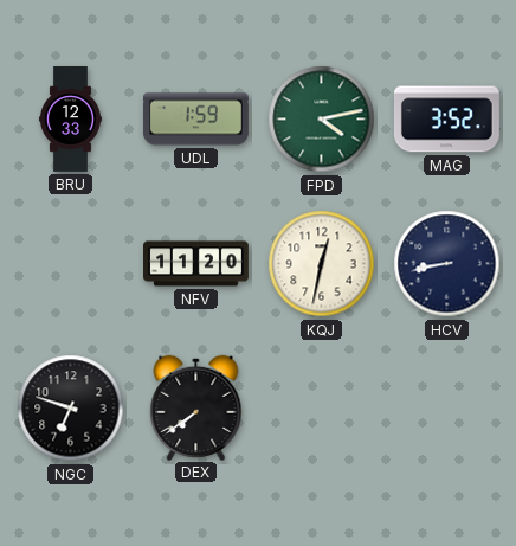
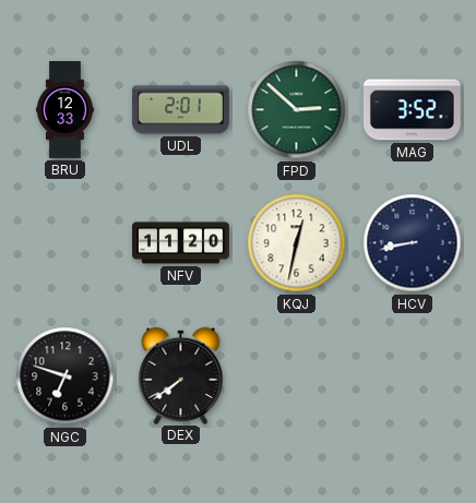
UDL: 1:59 -> 2:01
FPD: 4:13 -> 2:52
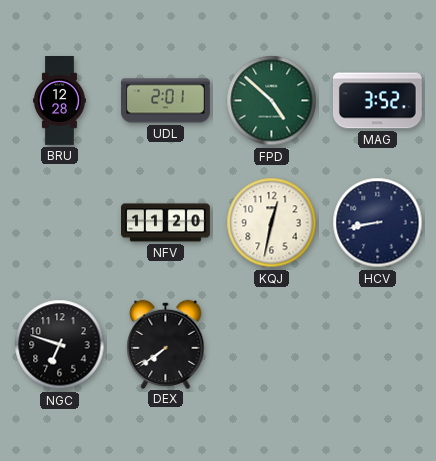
BRU: 12:33 -> 12:28
FPD: 2:52 -> 4:52
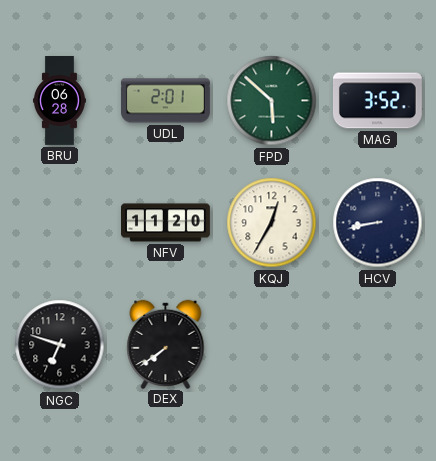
BRU: 12:28 -> 06:28
FPD: 4:52 -> 5:52
KQJ: 12:32 -> 12:35
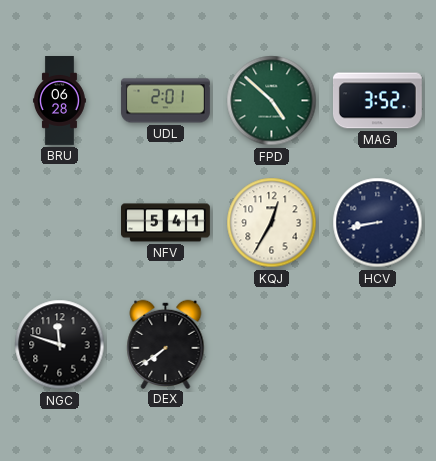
FPD: 5:52 -> 4:52
NFV: 11:20 -> 5:41
NGC: 6:48 -> 11:48
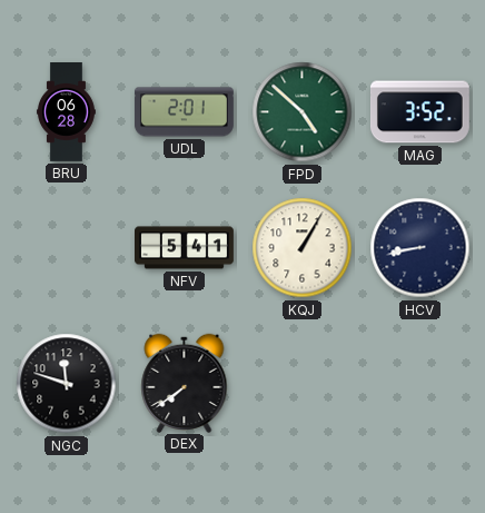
KQJ: 12:35 -> 1:05
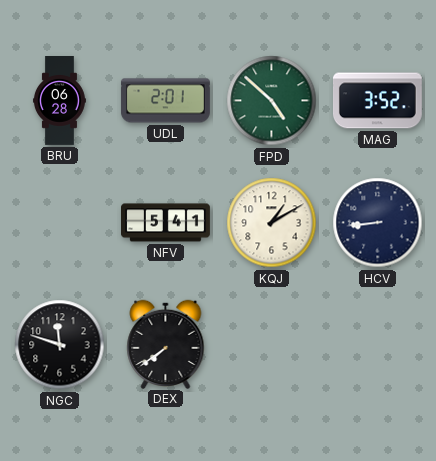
KQJ: 1:05 -> 1:10
HCV: 8:43 -> 8:44
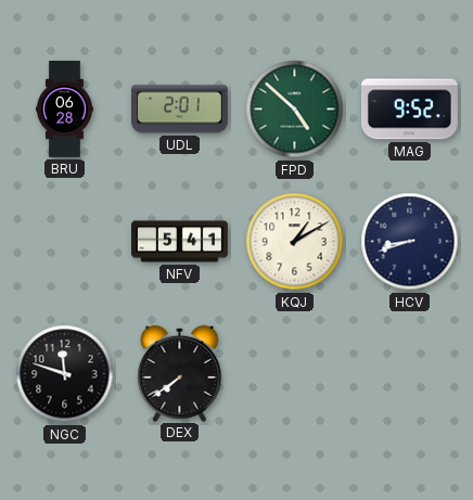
MAG: 3:52 -> 9:52
HCV: 8:44 -> 8:42
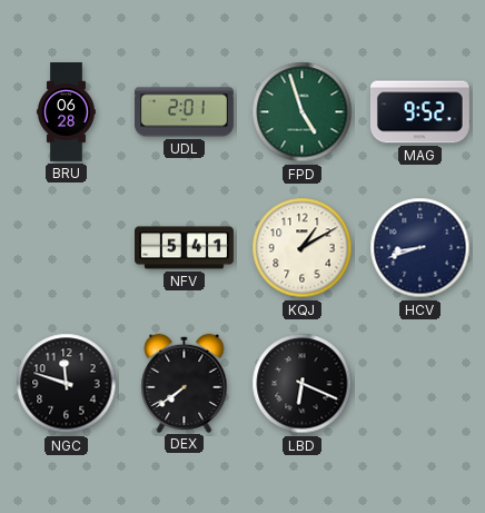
FPD: 4:52 -> 4:57
LBD: none -> 6:19
